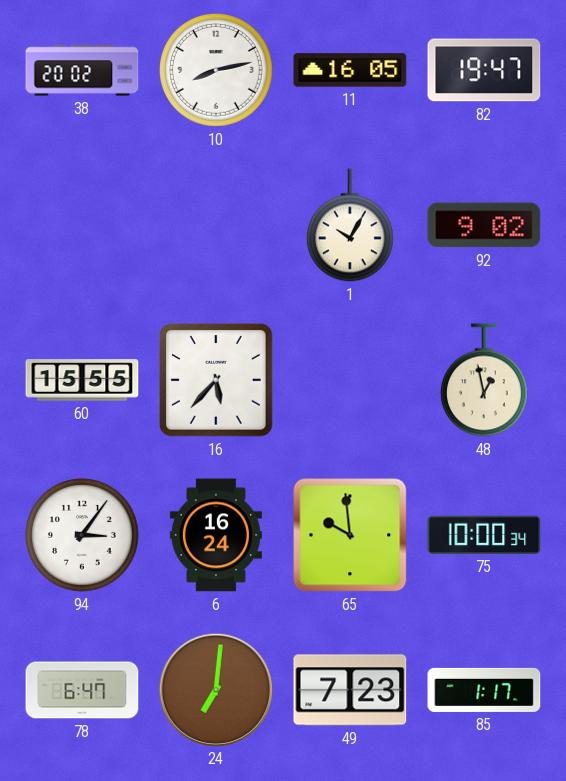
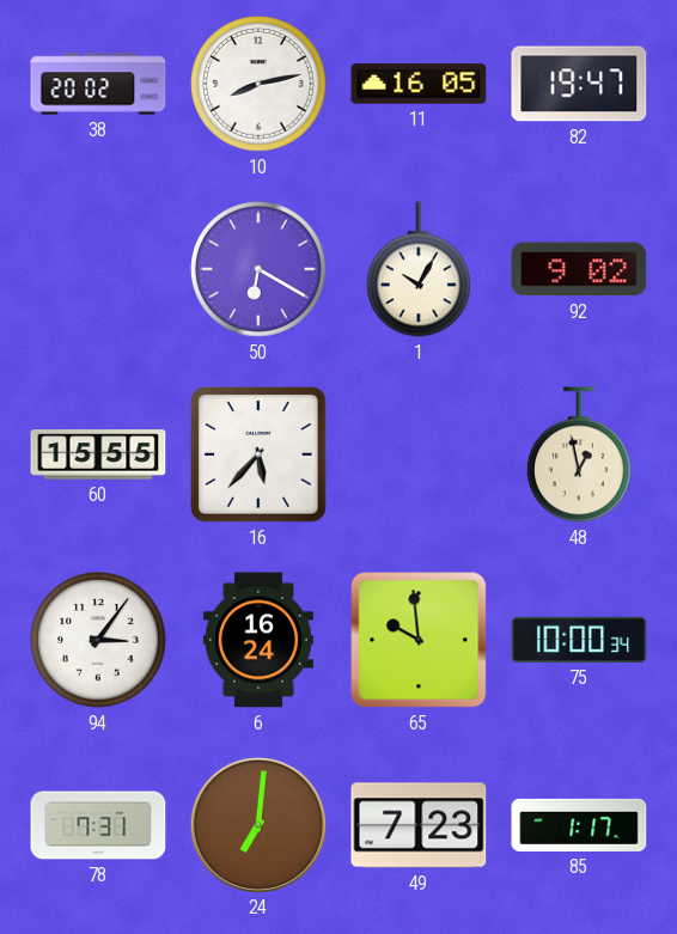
50: none -> 6:20
78: 6:47 -> 7:31
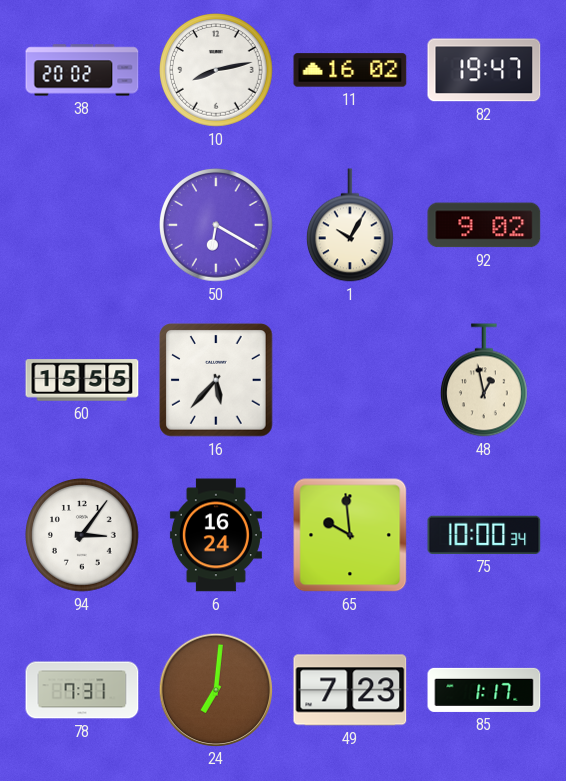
11: 16:05 -> 16:02
